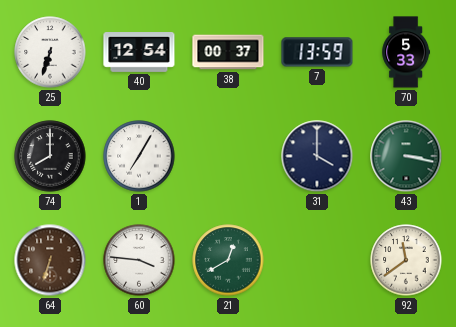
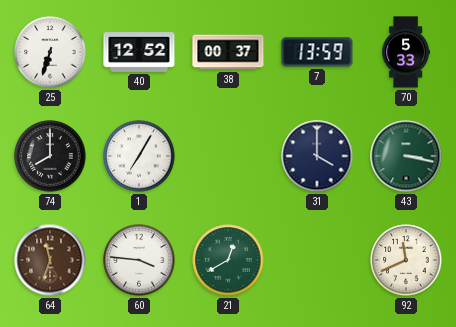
40: 12:54 -> 12:52
64: 6:33 -> 11:33
92: 11:39 -> 11:41
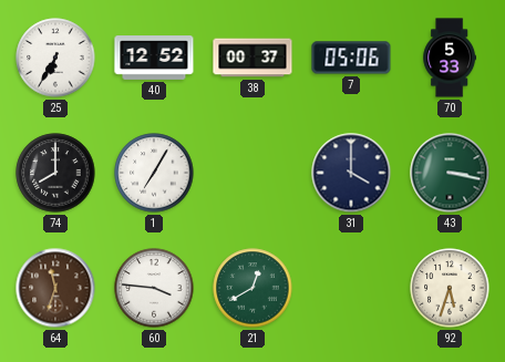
25: 6:33 -> 6:35
7: 13:59 -> 05:06
92: 11:41 -> 5:33
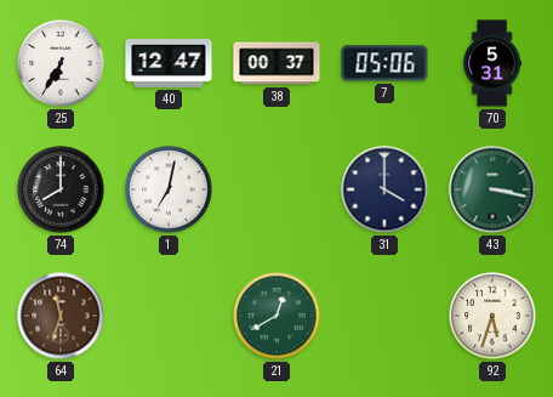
40: 12:52 -> 12:47
70: 5:33 -> 5:31
1: 7:05 -> 7:02
60: 3:46 -> none
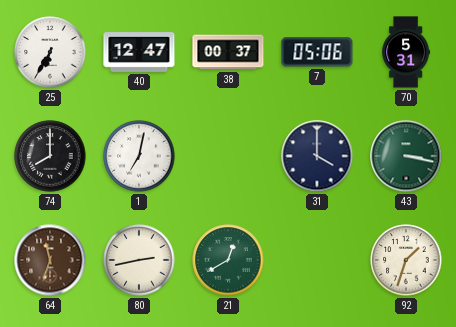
80: none -> 2:43
92: 5:33 -> 1:33
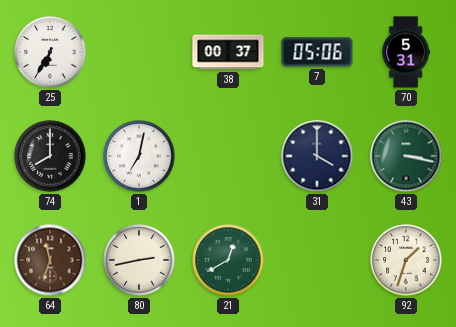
40: 12:47 -> none
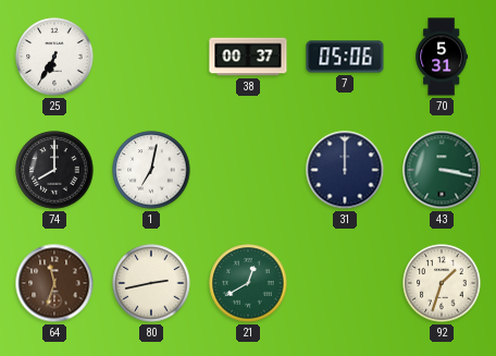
31: 4:00 -> 12:00
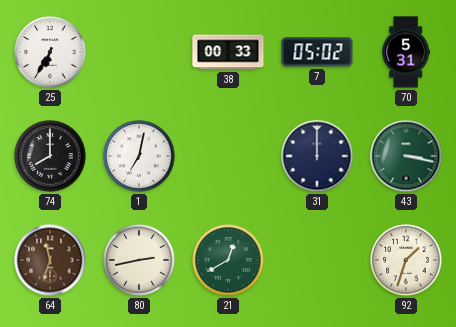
38: 00:37 -> 00:33
7: 05:06 -> 05:02
